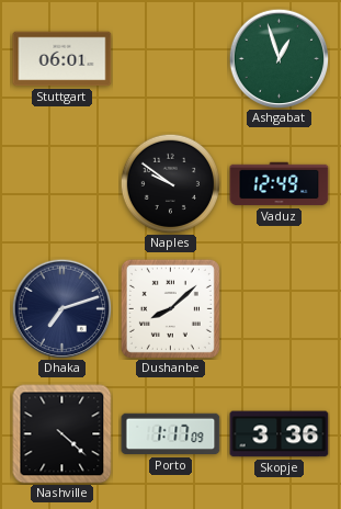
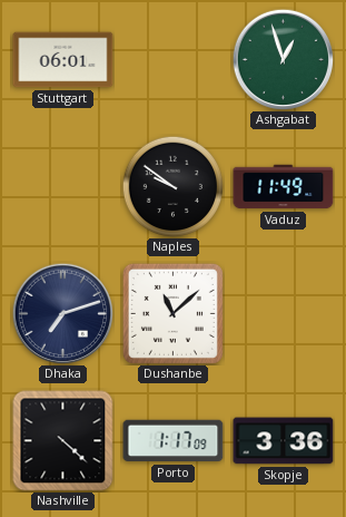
Vaduz: 12:49 -> 11:49
Dushanbe: 8:08 -> 11:08
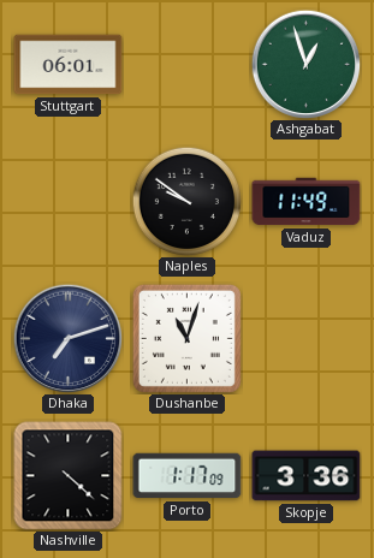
Dushanbe: 11:08 -> 11:03
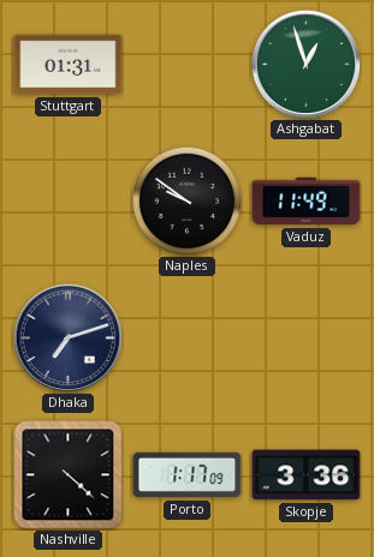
Stuttgart: 06:01 -> 01:31
Dushanbe: 11:03 -> none
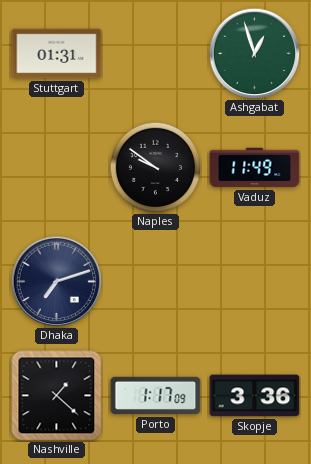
Nashville: 4:22 -> 1:22
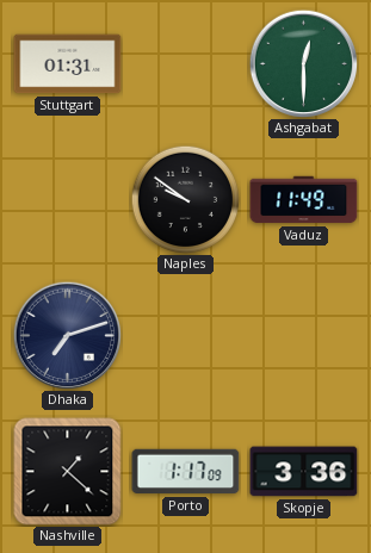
Ashgabat: 12:57 -> 12:30
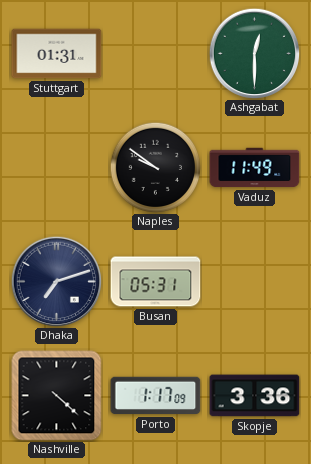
Busan: none -> 05:31
Nashville: 1:22 -> 4:22
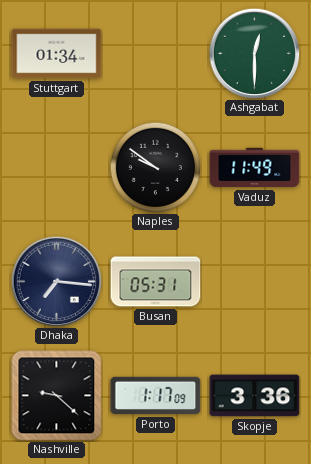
Stuttgart: 01:31 -> 01:34
Dhaka: 7:12 -> 7:16
Nashville: 4:22 -> 9:22
